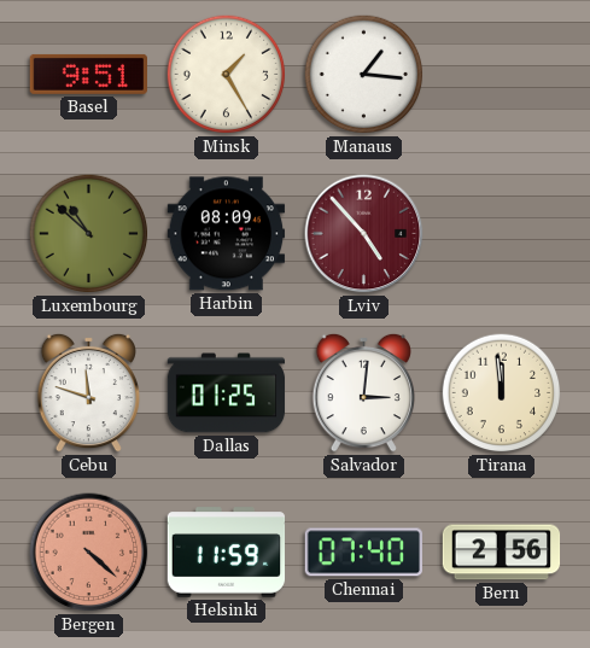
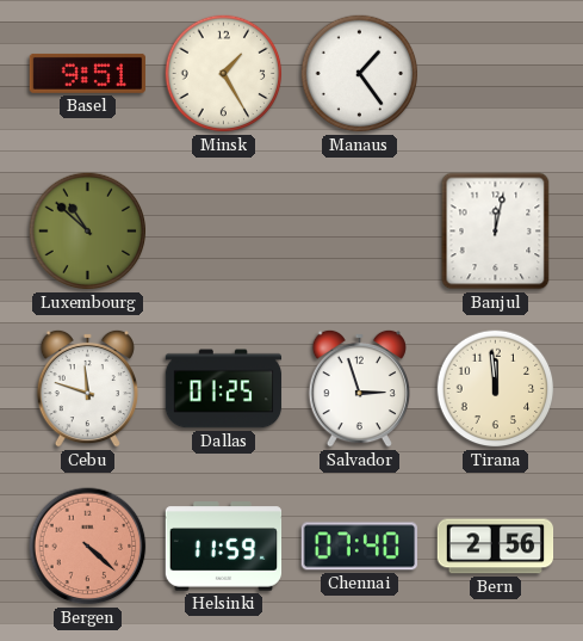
Manaus: 1:16 -> 1:24
Harbin: 08:09 -> none
Lviv: 4:53 -> none
Banjul: none -> 12:02
Salvador: 3:01 -> 2:57
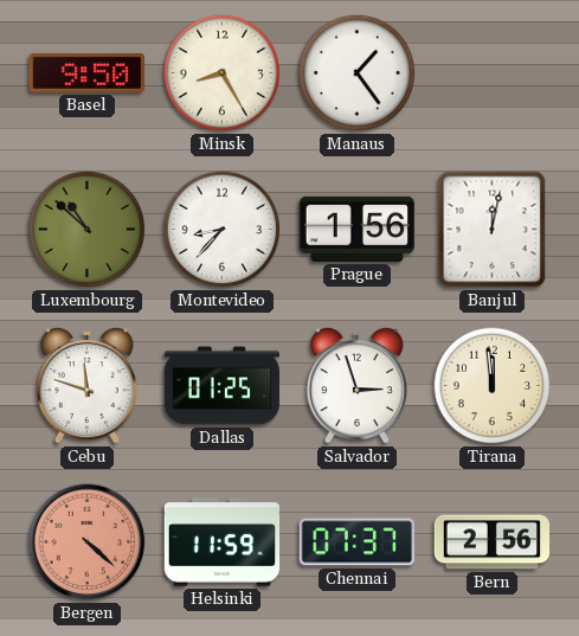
Basel: 9:51 -> 9:50
Minsk: 1:25 -> 8:25
Montevideo: none -> 8:37
Prague: none -> 1:56
Chennai: 07:40 -> 07:37
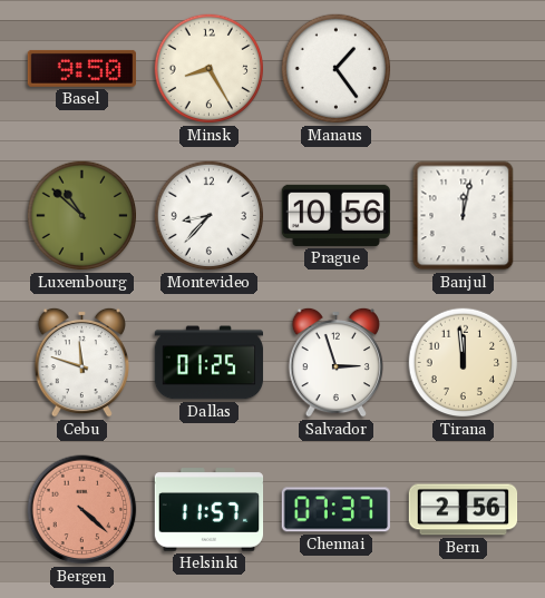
Prague: 1:56 -> 10:56
Helsinki: 11:59 -> 11:57
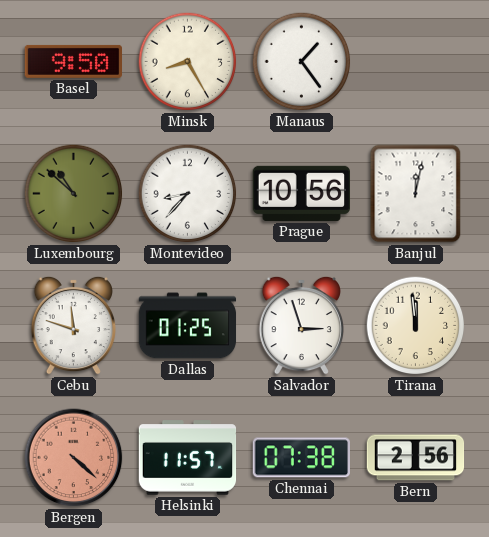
Chennai: 07:37 -> 07:38
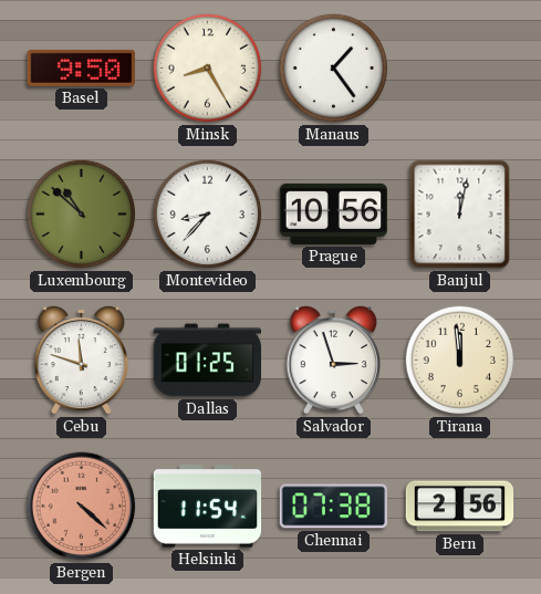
Helsinki: 11:57 -> 11:54
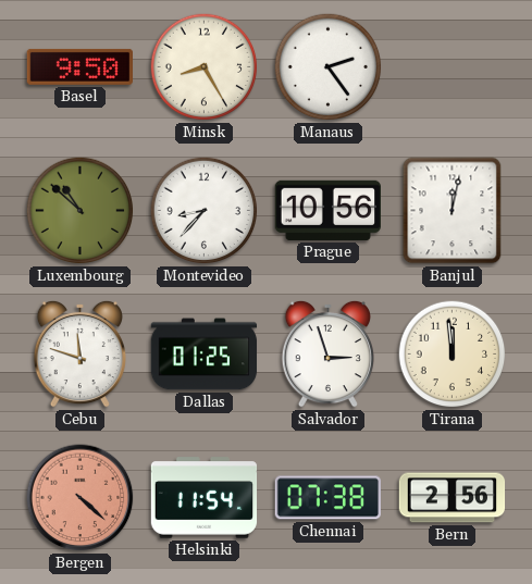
Manaus: 1:24 -> 2:24
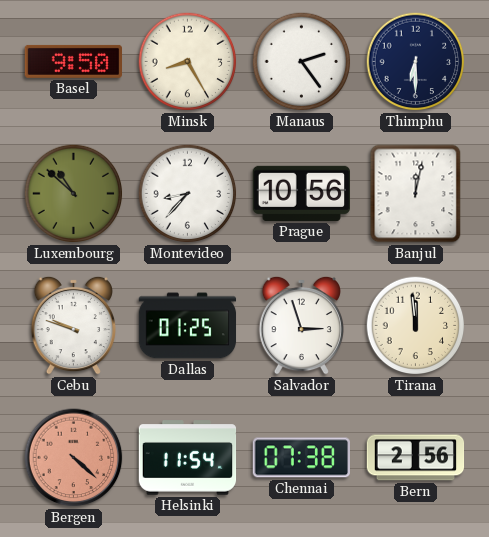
Thimphu: none -> 6:30
Cebu: 11:48 -> 9:48
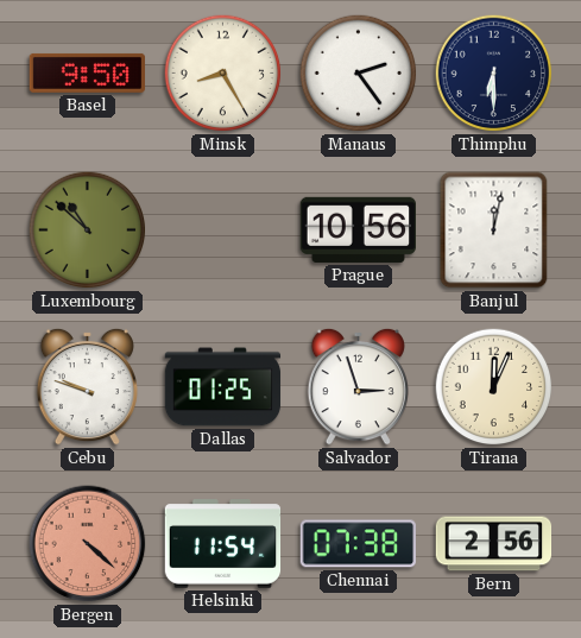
Montevideo: 8:37 -> none
Tirana: 11:59 -> 12:04
